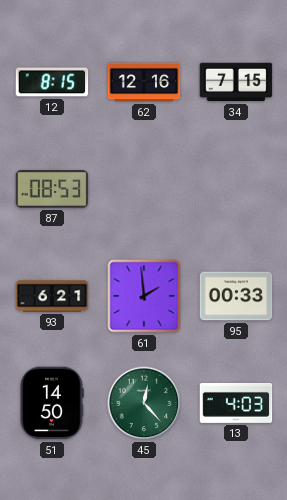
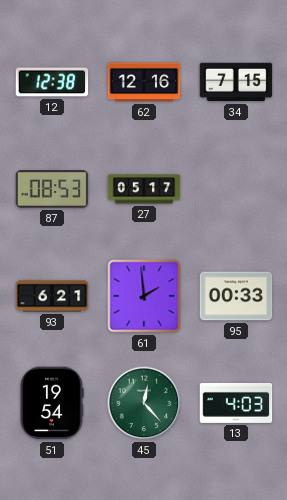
12: 8:15 -> 12:38
27: none -> 05:17
51: 14:50 -> 19:54
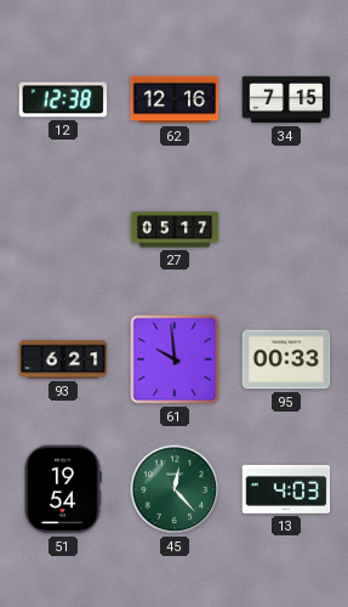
87: 08:53 -> none
61: 1:59 -> 9:59
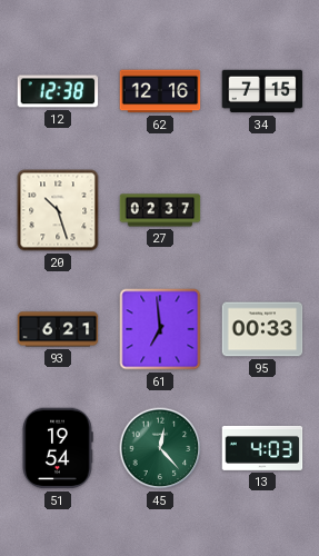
20: none -> 10:27
27: 05:17 -> 02:37
61: 9:59 -> 6:59
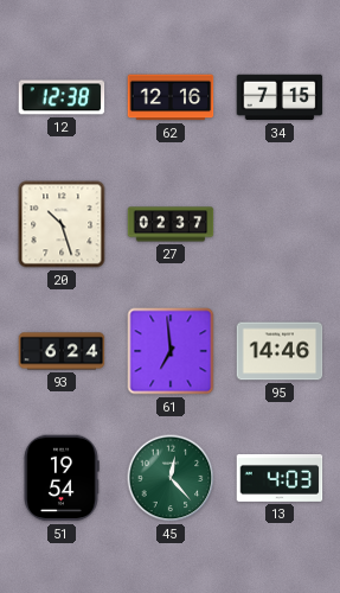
93: 6:21 -> 6:24
95: 00:33 -> 14:46
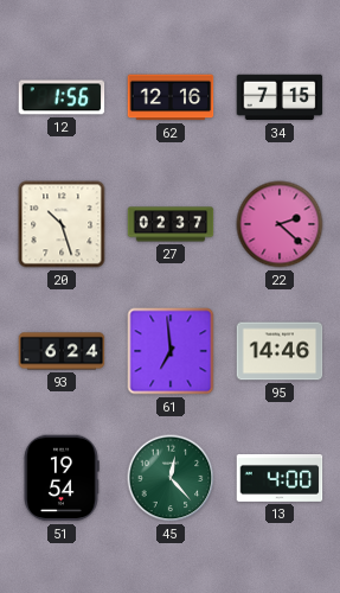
12: 12:38 -> 1:56
22: none -> 2:22
13: 4:03 -> 4:00
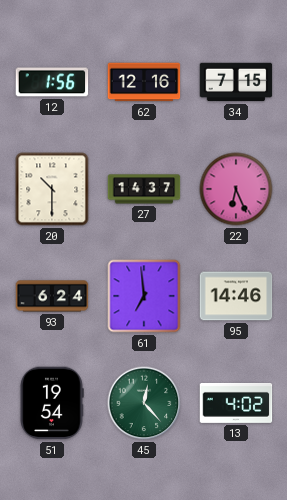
20: 10:27 -> 10:30
27: 02:37 -> 14:37
22: 2:22 -> 6:26
13: 4:00 -> 4:02
